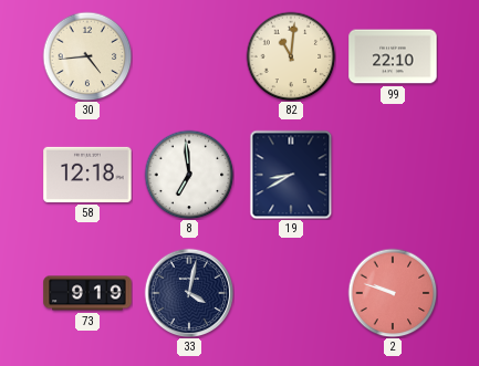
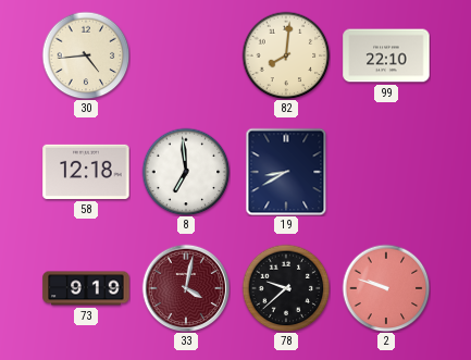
82: 11:01 -> 8:01
33 dial: navy -> burgundy
78: none -> 9:38
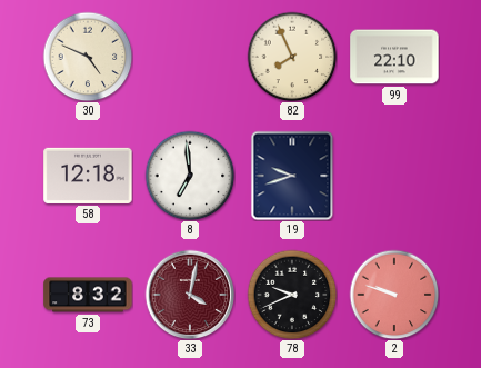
30: 4:44 -> 4:49
82: 8:01 -> 7:56
19: 8:40 -> 9:42
73: 9:19 -> 8:32
78: 9:38 -> 9:41
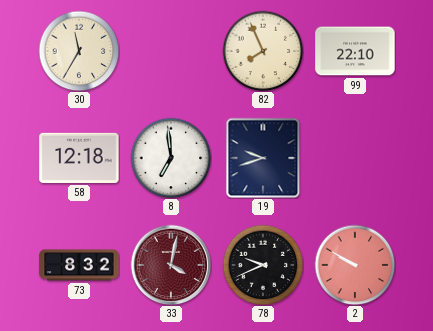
30: 4:49 -> 11:35
2: 9:48 -> 9:50
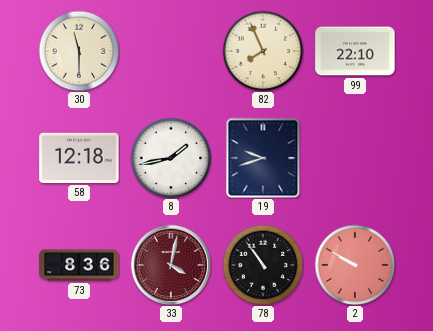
30: 11:35 -> 11:30
8: 6:59 -> 1:43
73: 8:32 -> 8:36
78: 9:41 -> 10:54
